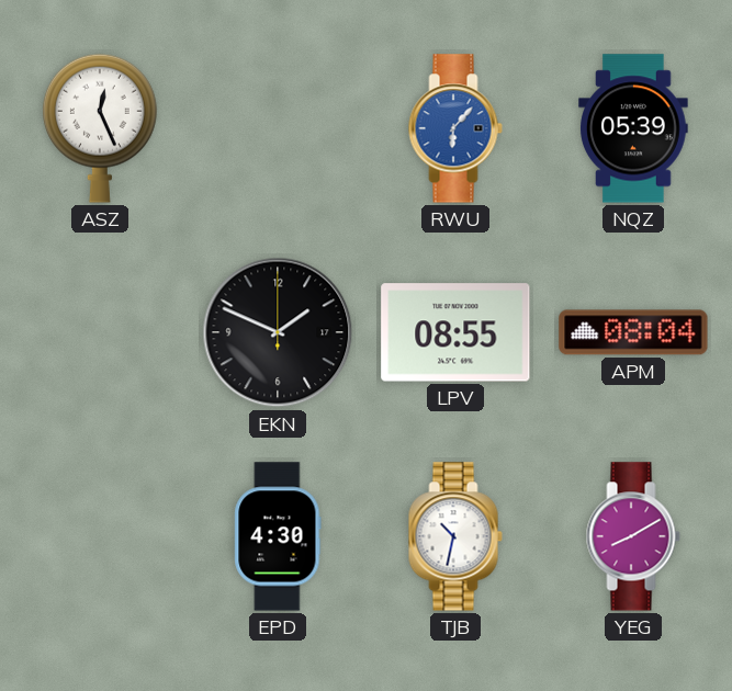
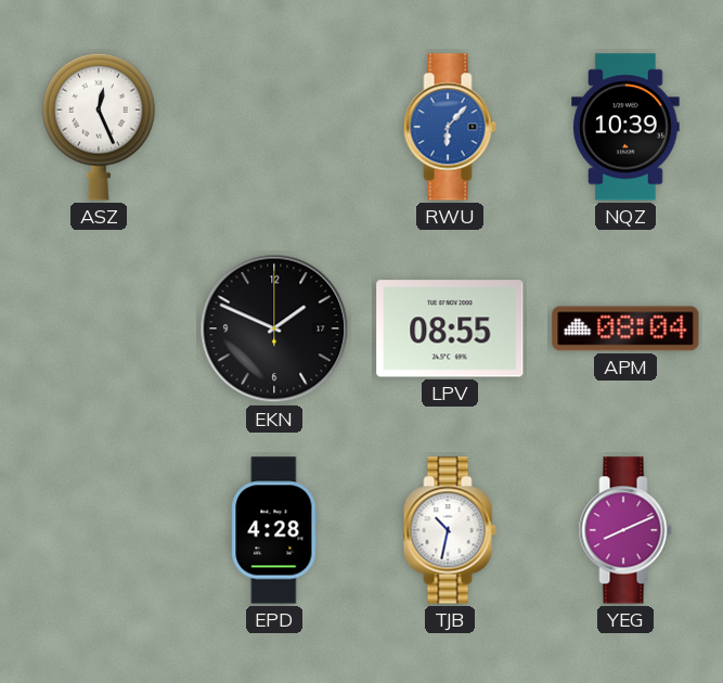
NQZ: 05:39 -> 10:39
EPD: 4:30 -> 4:28
YEG: 8:10 -> 8:11
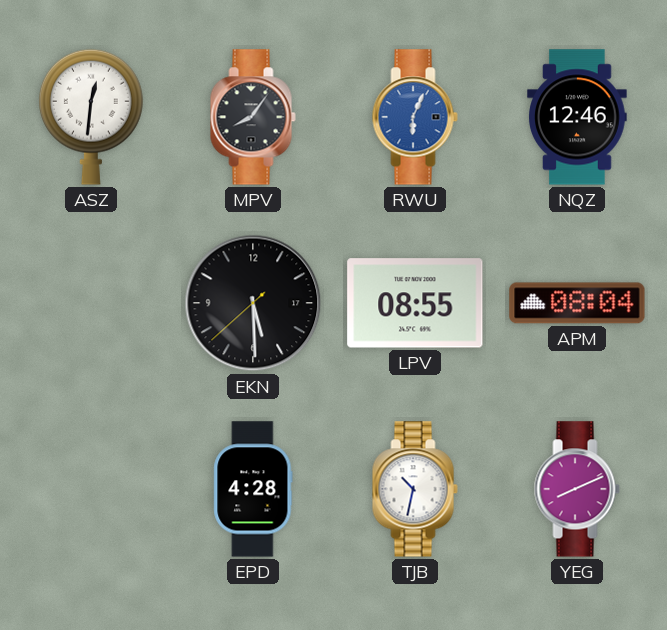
ASZ: 12:26 -> 12:31
MPV: none -> 8:06
RWU: 6:07 -> 6:04
NQZ: 10:39 -> 12:46
EKN: 1:49 -> 5:29
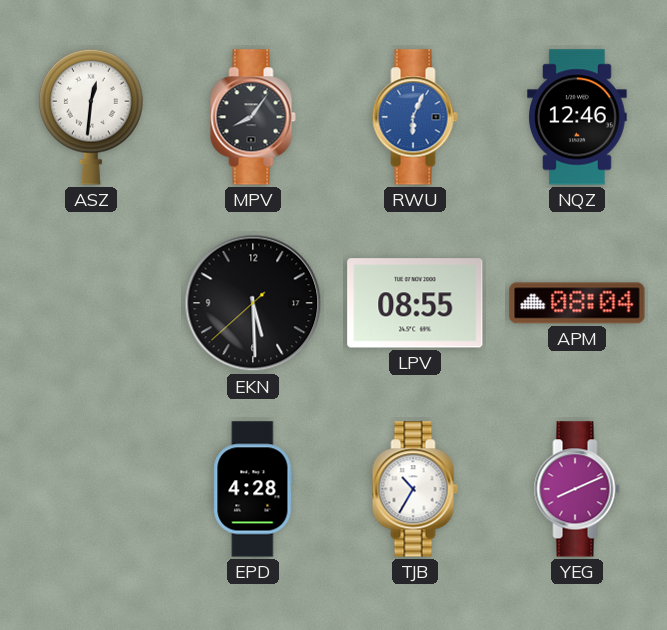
TJB: 10:32 -> 10:35
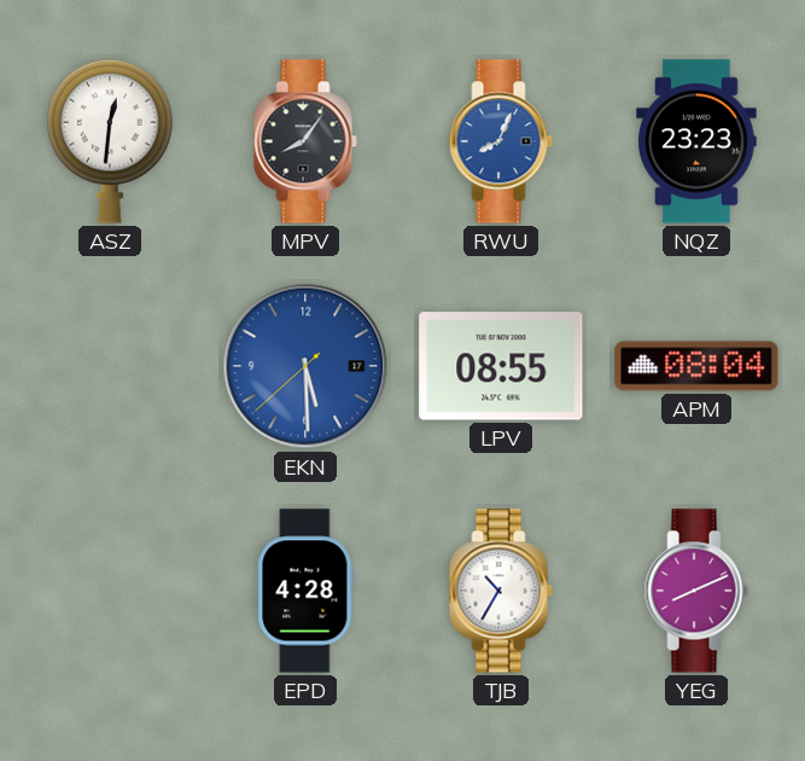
RWU: 6:04 -> 8:04
NQZ: 12:46 -> 23:23
EKN dial: black -> blue
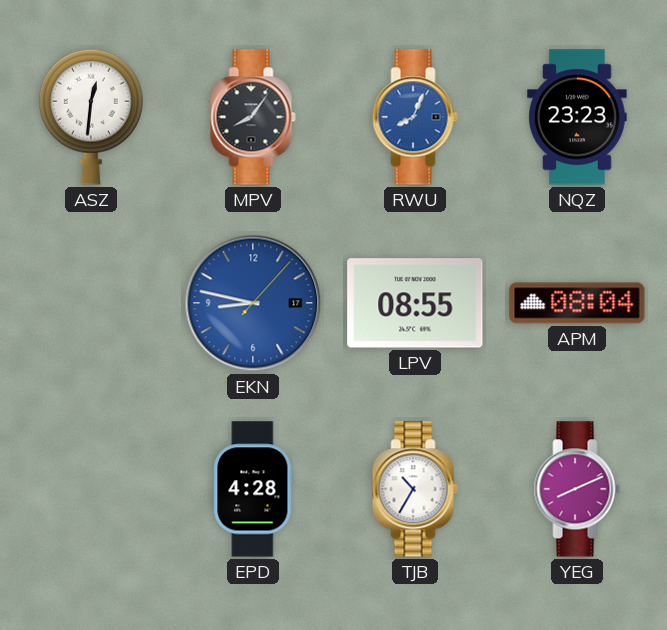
EKN: 5:29 -> 8:47
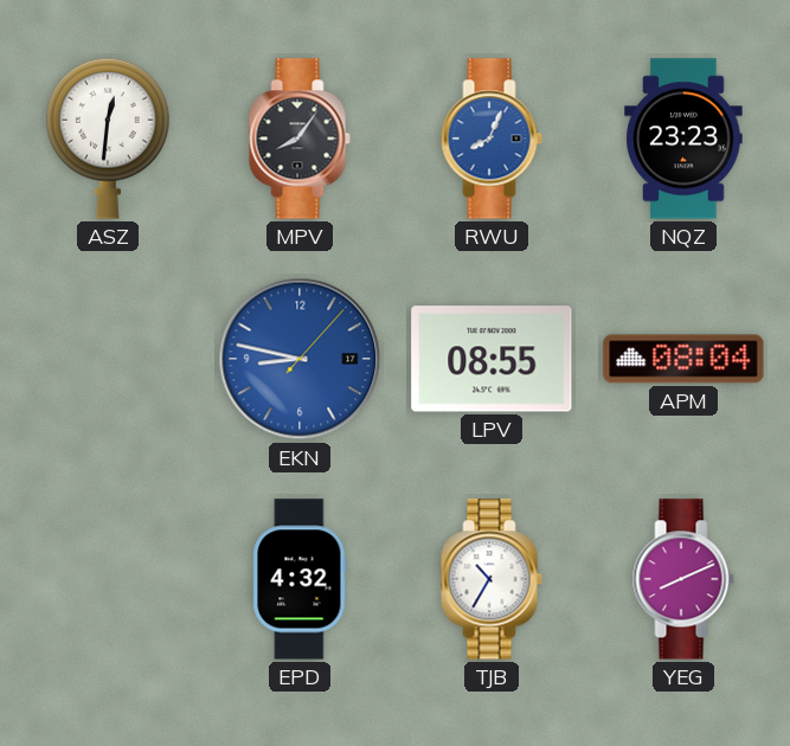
EPD: 4:28 -> 4:32
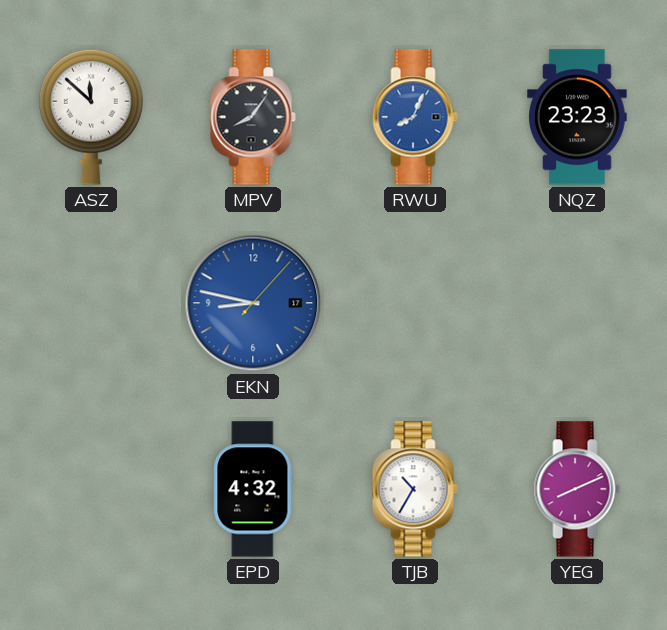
ASZ: 12:31 -> 11:52
LPV: 08:55 -> none
APM: 08:04 -> none
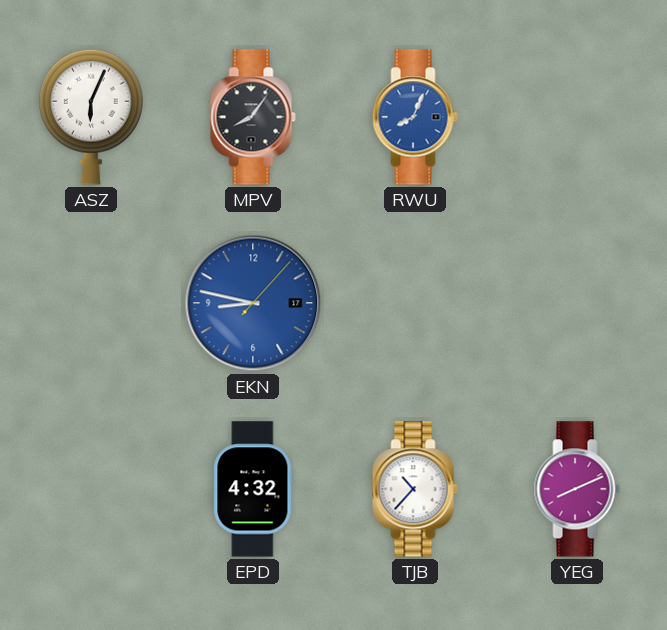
ASZ: 11:52 -> 6:04
NQZ: 23:23 -> none
TJB: 10:35 -> 10:37
